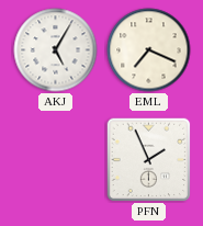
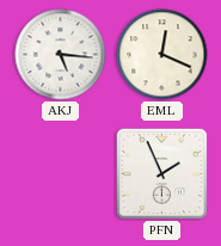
AKJ: 5:05 -> 5:16
EML: 7:19 -> 12:19
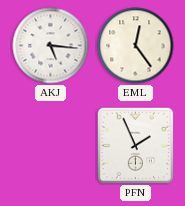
EML: 12:19 -> 12:24
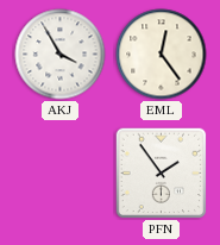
AKJ: 5:16 -> 3:55
PFN: 1:56 -> 1:54
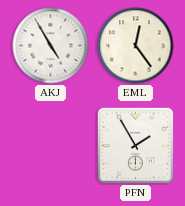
AKJ: 3:55 -> 4:55
PFN: 1:54 -> 1:55
